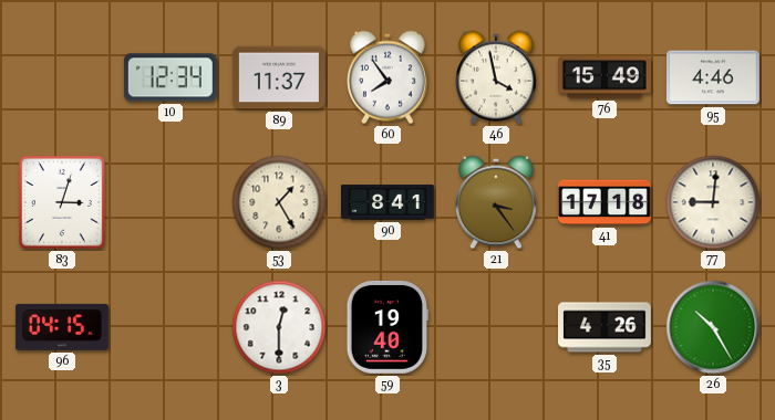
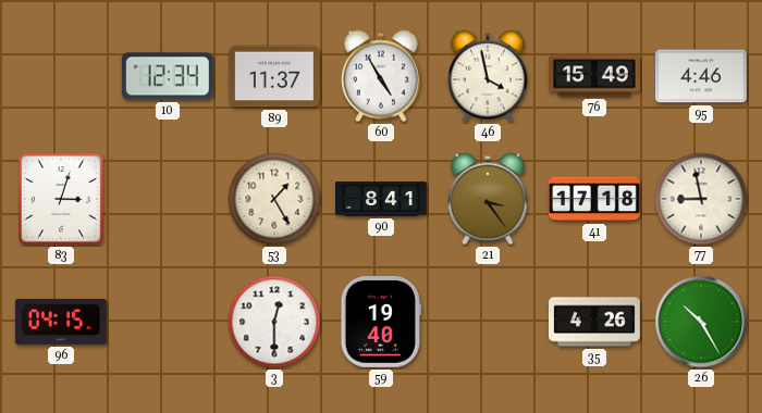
60: 7:54 -> 4:55
77: 9:01 -> 8:58
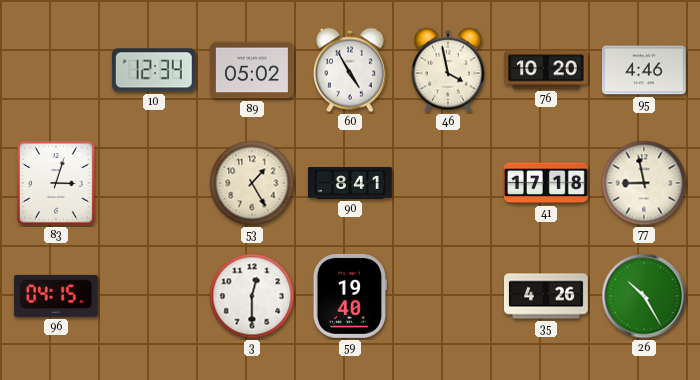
89: 11:37 -> 05:02
76: 15:49 -> 10:20
21: 3:24 -> none
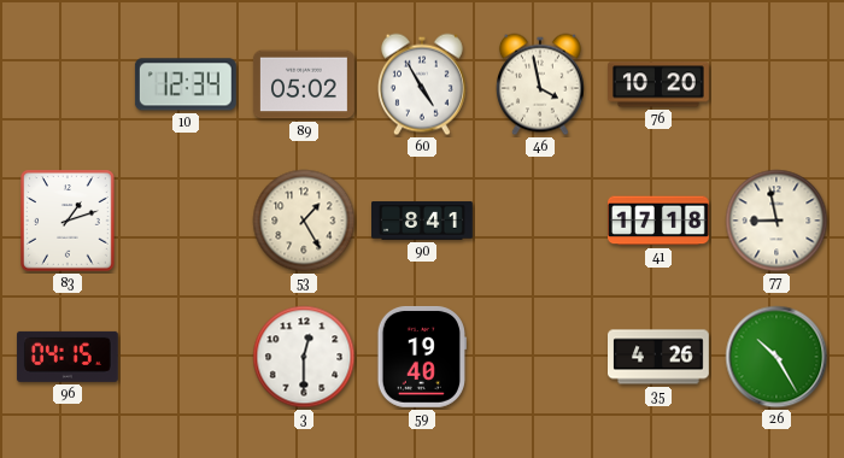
95: 4:46 -> none
83: 3:03 -> 1:12
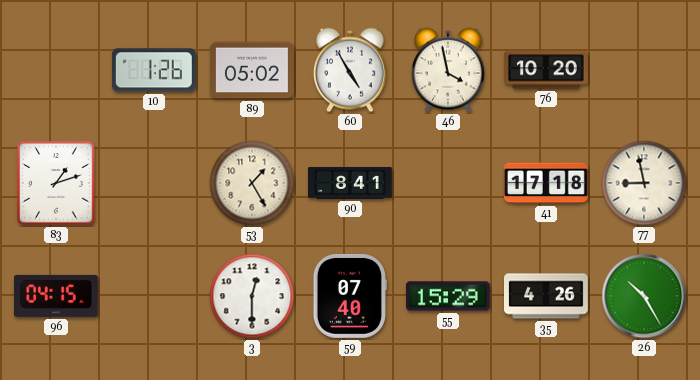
10: 12:34 -> 1:26
59: 19:40 -> 07:40
55: none -> 15:29
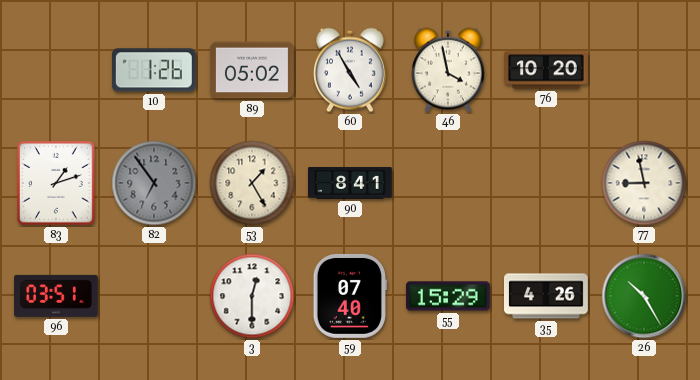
82: none -> 6:54
41: 17:18 -> none
96: 04:15 -> 03:51
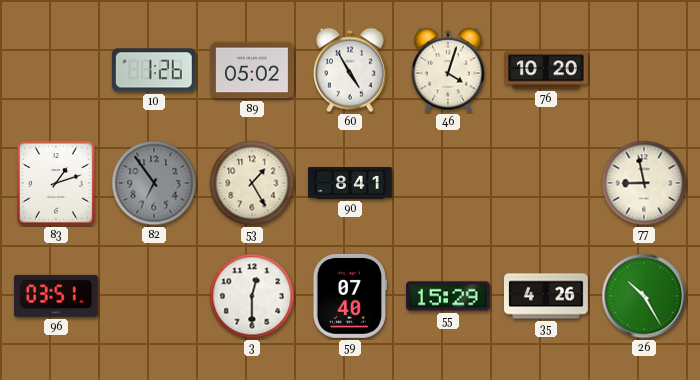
46: 3:58 -> 4:03
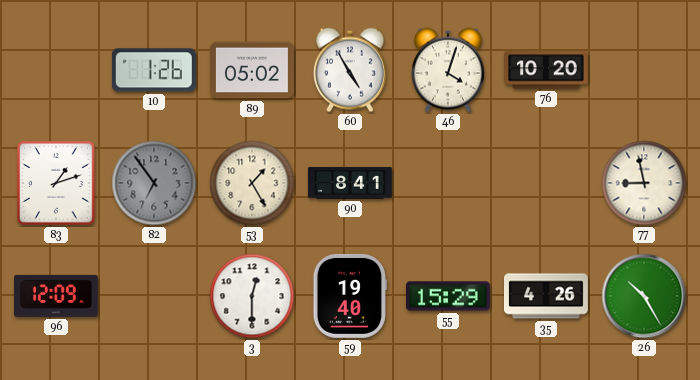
96: 03:51 -> 12:09
59: 07:40 -> 19:40
